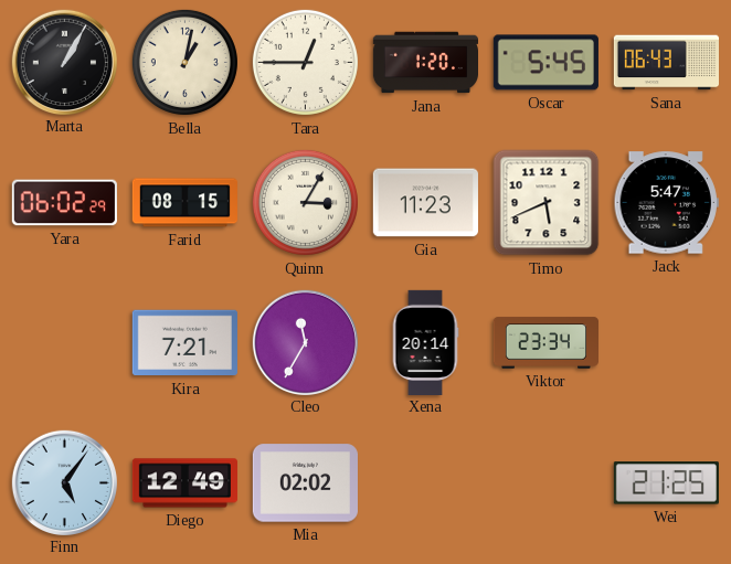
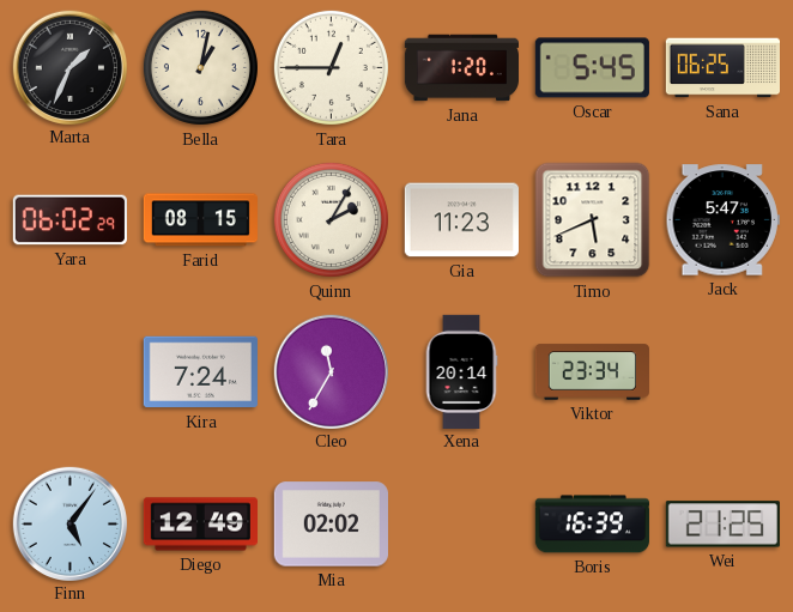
Marta: 1:05 -> 1:34
Sana: 06:43 -> 06:25
Quinn: 3:05 -> 2:05
Kira: 7:21 -> 7:24
Boris: none -> 16:39
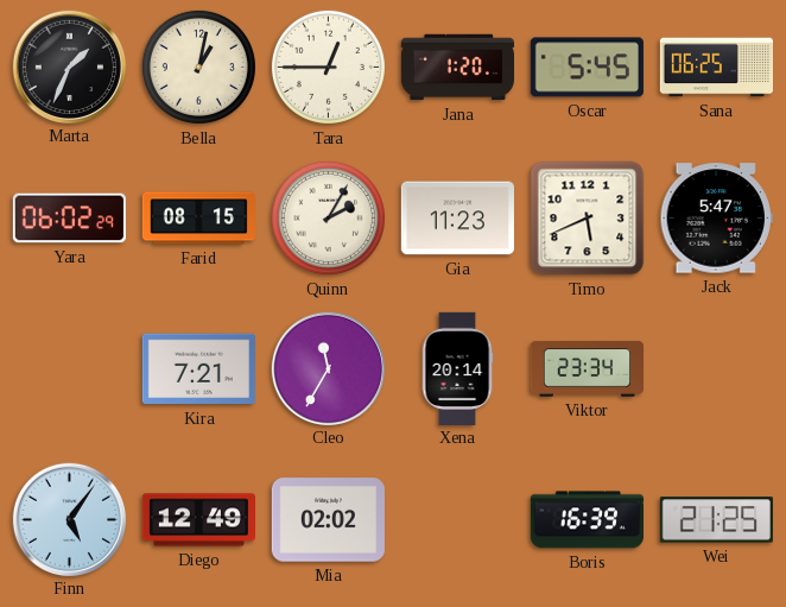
Kira: 7:24 -> 7:21
